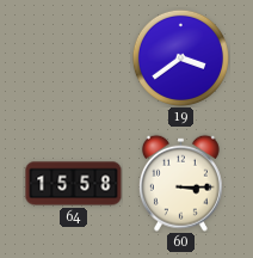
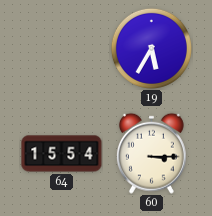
19: 3:39 -> 5:35
64: 15:58 -> 15:54
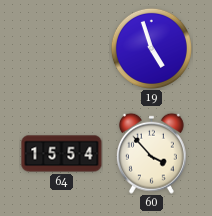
19: 5:35 -> 4:57
60: 3:15 -> 3:53
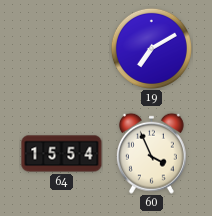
19: 4:57 -> 7:10
60: 3:53 -> 3:56
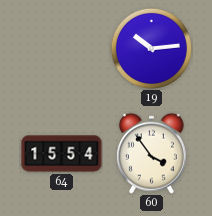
19: 7:10 -> 10:14
60: 3:56 -> 3:54
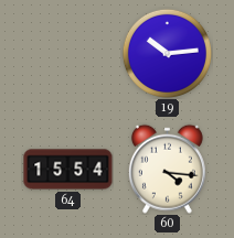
60: 3:54 -> 4:16
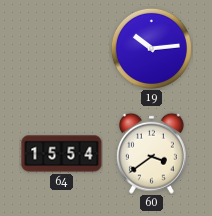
60: 4:16 -> 3:39
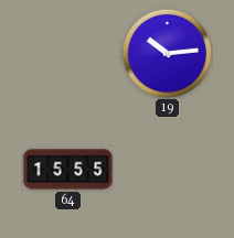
64: 15:54 -> 15:55
60: 3:39 -> none
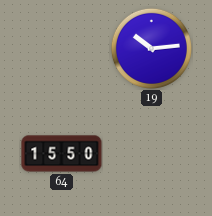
64: 15:55 -> 15:50
